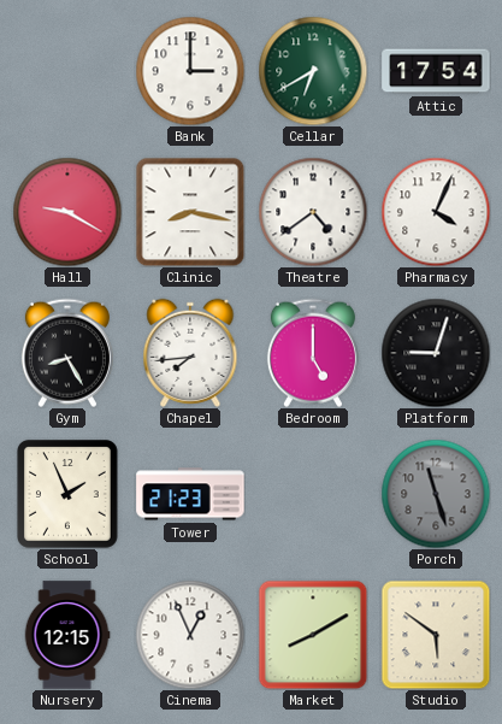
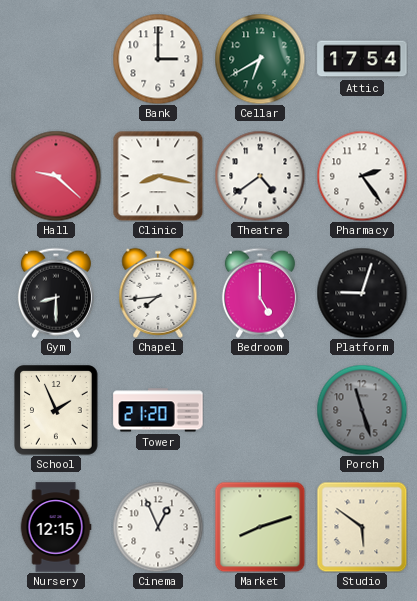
Hall: 9:20 -> 9:22
Pharmacy: 4:04 -> 2:24
Gym: 8:25 -> 8:30
Tower: 21:23 -> 21:20
Market: 8:10 -> 8:12
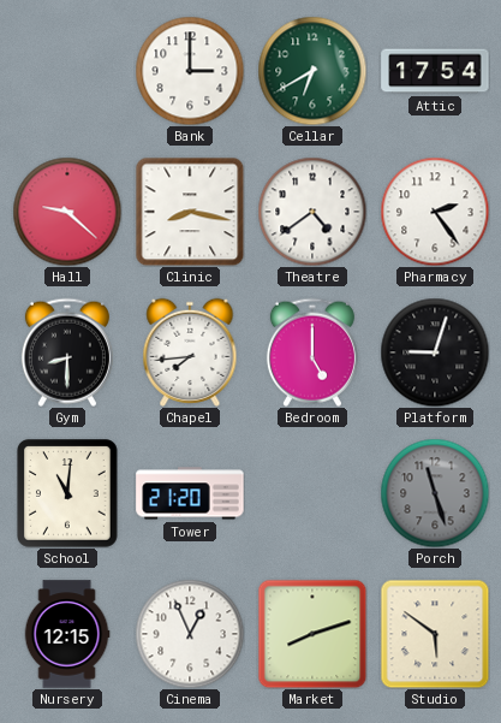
School: 1:56 -> 11:01
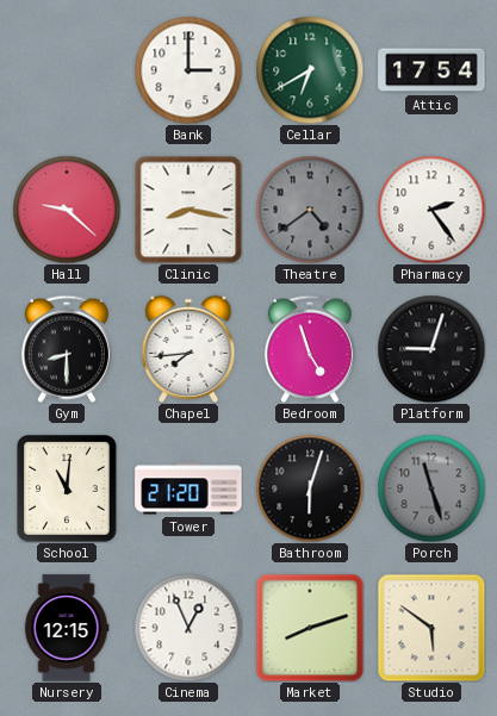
Theatre dial: white -> grey
Bedroom: 5:00 -> 4:57
Bathroom: none -> 6:03
